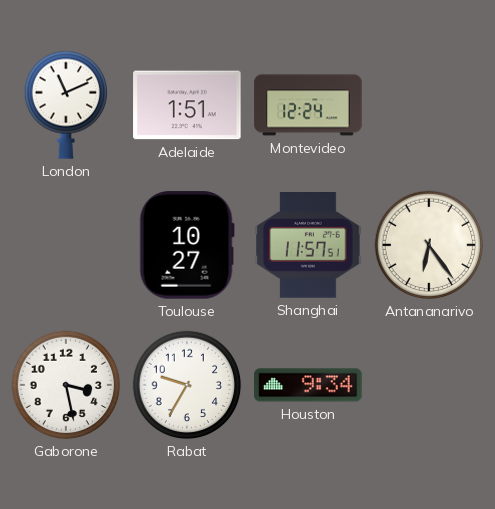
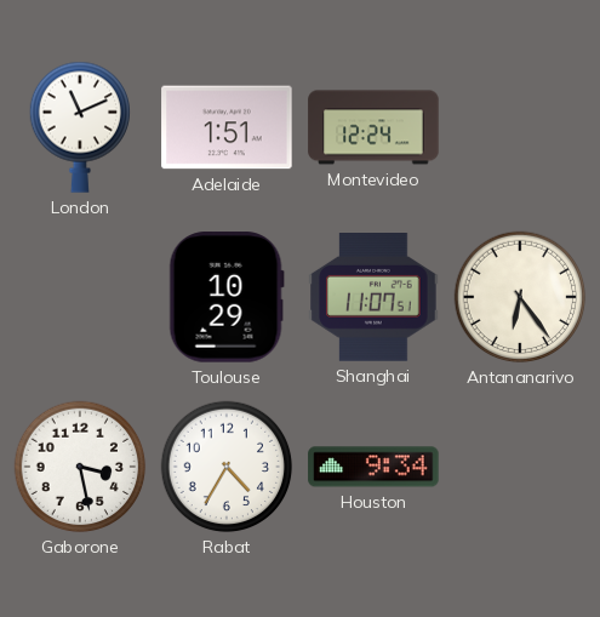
Toulouse: 10:27 -> 10:29
Shanghai: 11:57 -> 11:07
Rabat: 9:35 -> 4:35
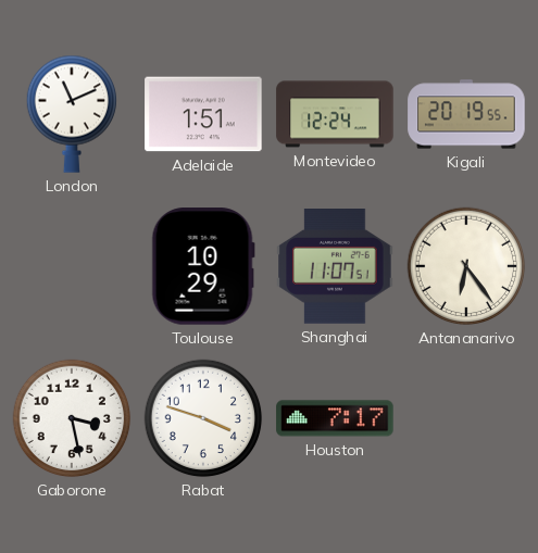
Kigali: none -> 20:19
Rabat: 4:35 -> 3:48
Houston: 9:34 -> 7:17
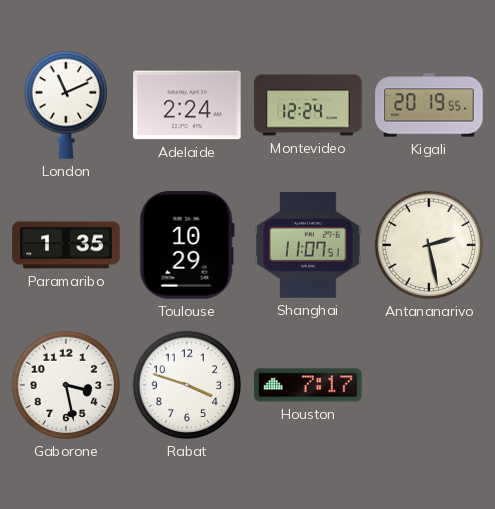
Adelaide: 1:51 -> 2:24
Paramaribo: none -> 1:35
Antananarivo: 6:24 -> 2:28
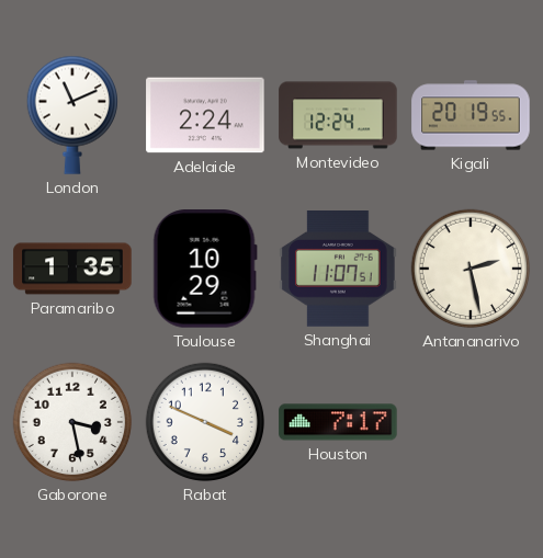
Rabat: 3:48 -> 3:49
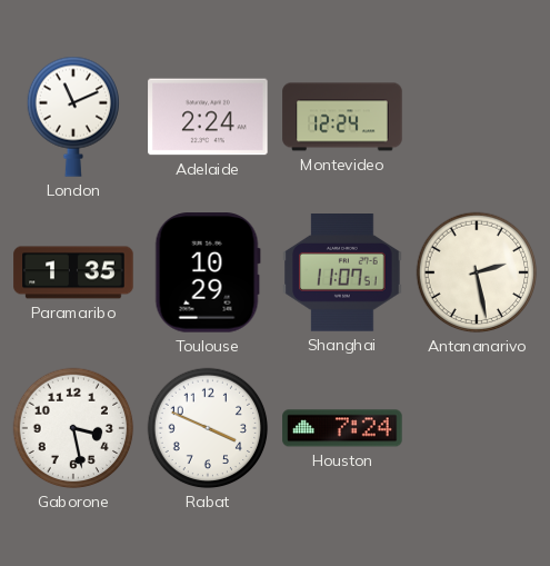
Kigali: 20:19 -> none
Houston: 7:17 -> 7:24
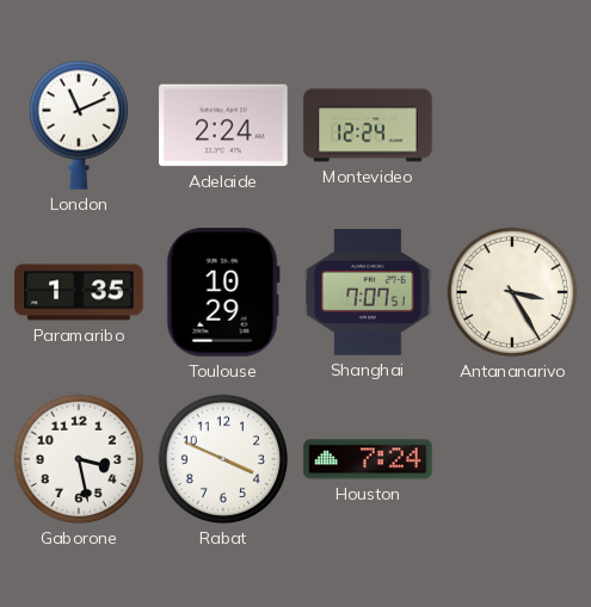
Shanghai: 11:07 -> 7:07
Antananarivo: 2:28 -> 3:25
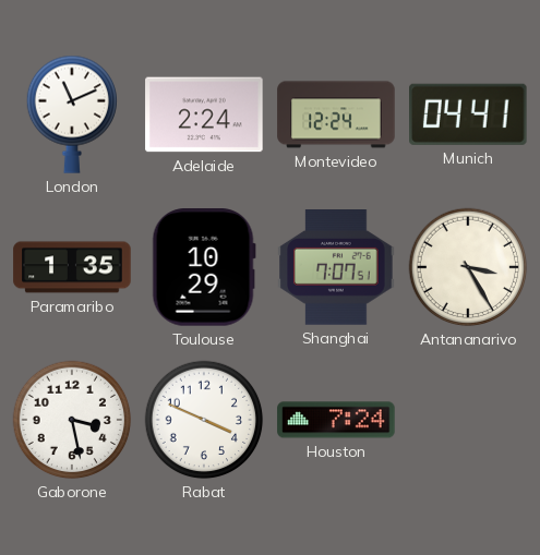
Munich: none -> 04:41
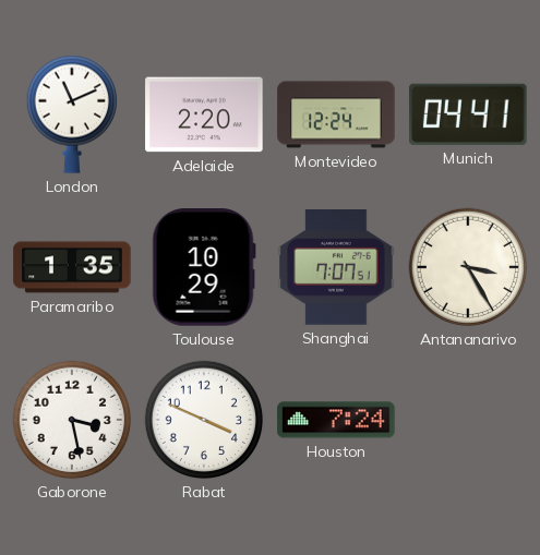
Adelaide: 2:24 -> 2:20
